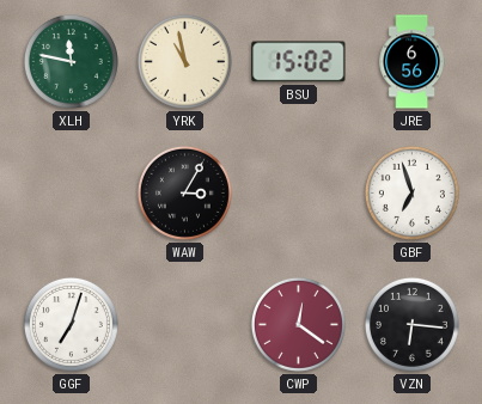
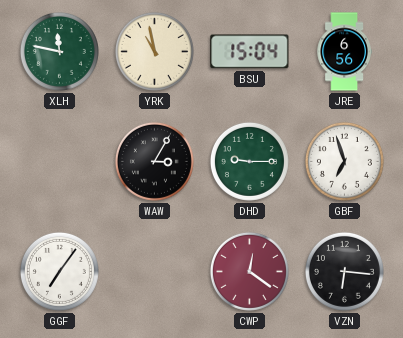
BSU: 15:02 -> 15:04
DHD: none -> 9:15
GGF: 7:03 -> 7:06
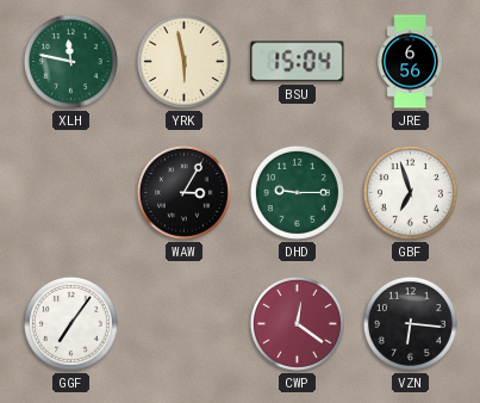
YRK: 10:58 -> 5:58
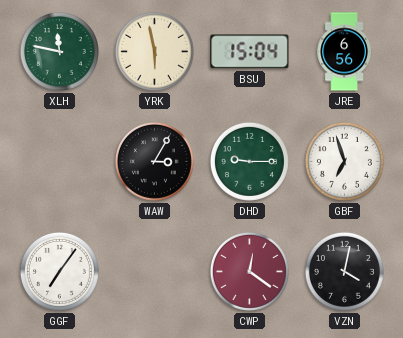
VZN: 6:16 -> 4:02
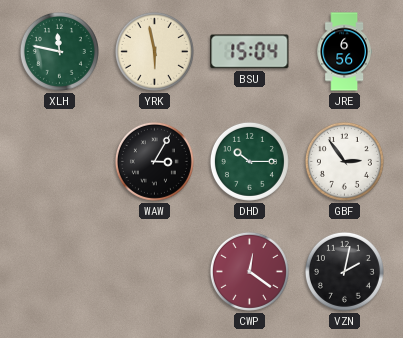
DHD: 9:15 -> 10:15
GBF: 6:57 -> 2:54
GGF: 7:06 -> none
VZN: 4:02 -> 2:02
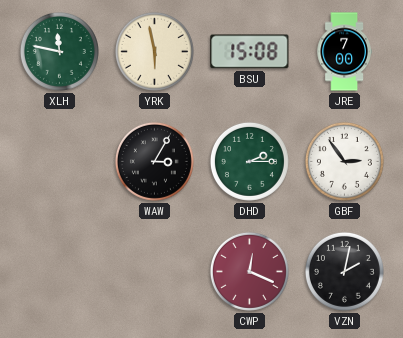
BSU: 15:04 -> 15:08
JRE: 6:56 -> 7:00
DHD: 10:15 -> 2:15
CWP: 12:21 -> 12:19
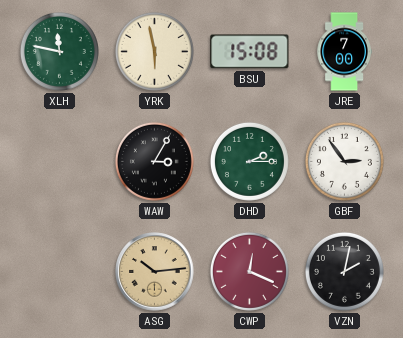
ASG: none -> 10:14
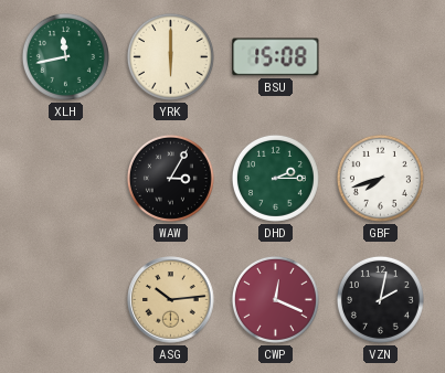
XLH: 11:47 -> 11:43
YRK: 5:58 -> 6:00
JRE: 7:00 -> none
GBF: 2:54 -> 7:42
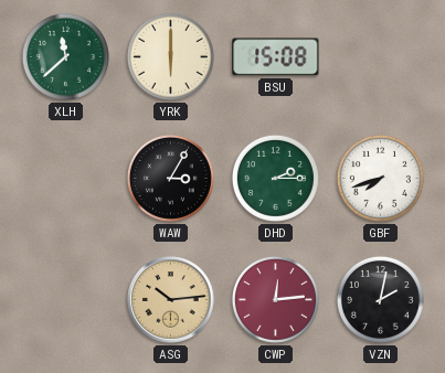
XLH: 11:43 -> 11:38
CWP: 12:19 -> 12:14
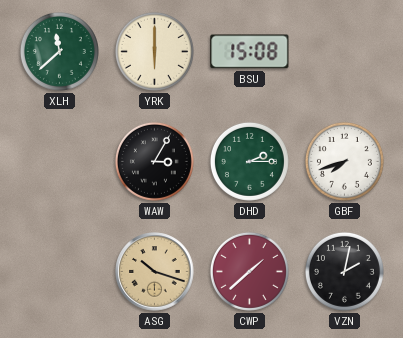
ASG: 10:14 -> 10:18
CWP: 12:14 -> 1:38
